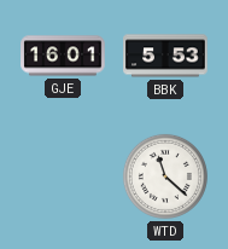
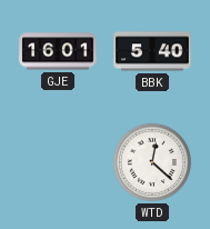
BBK: 5:53 -> 5:40
WTD: 11:22 -> 12:22
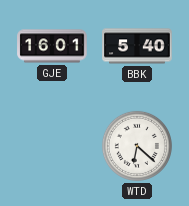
WTD: 12:22 -> 6:22
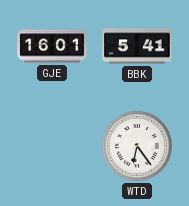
BBK: 5:40 -> 5:41
WTD: 6:22 -> 6:24
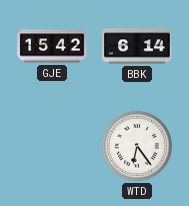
GJE: 16:01 -> 15:42
BBK: 5:41 -> 6:14
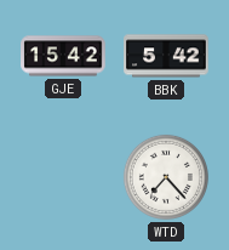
BBK: 6:14 -> 5:42
WTD: 6:24 -> 7:23
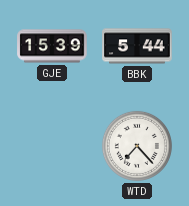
GJE: 15:42 -> 15:39
BBK: 5:42 -> 5:44
